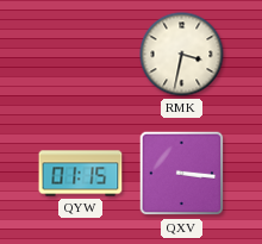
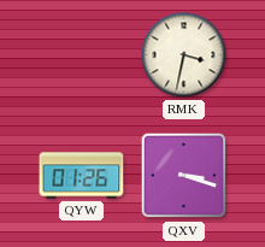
QYW: 01:15 -> 01:26
QXV: 3:16 -> 3:18
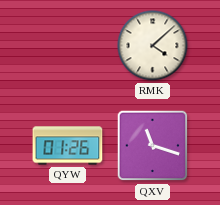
RMK: 3:32 -> 4:08
QXV: 3:18 -> 11:18
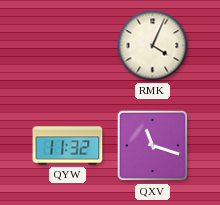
RMK: 4:08 -> 4:04
QYW: 01:26 -> 11:32
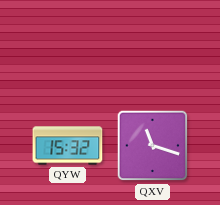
RMK: 4:04 -> none
QYW: 11:32 -> 15:32
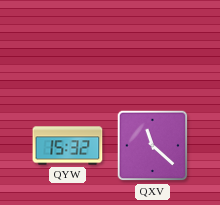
QXV: 11:18 -> 11:22
